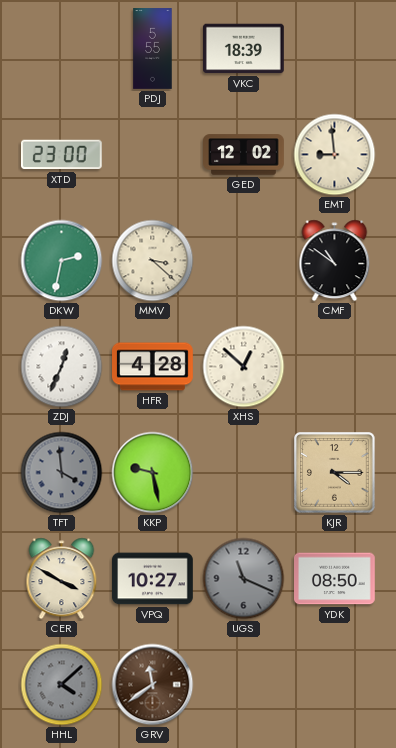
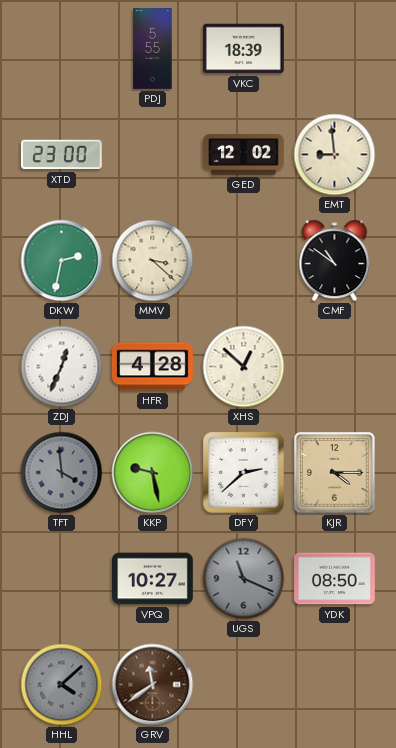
DFY: none -> 2:38
CER: 3:50 -> none
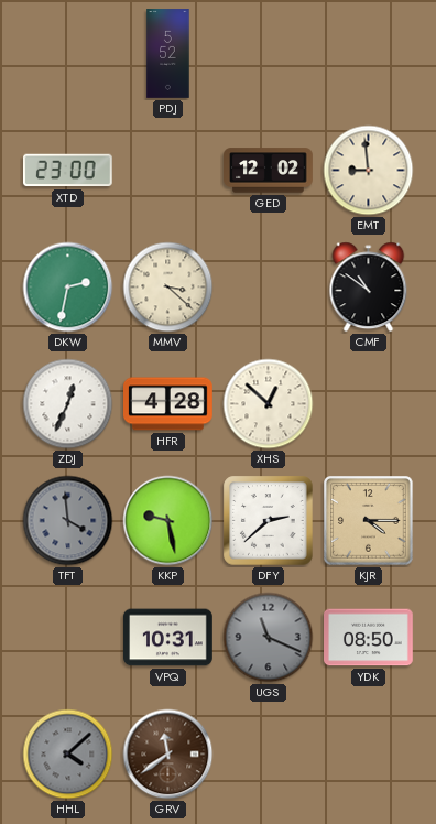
PDJ: 5:55 -> 5:52
VKC: 18:39 -> none
VPQ: 10:27 -> 10:31
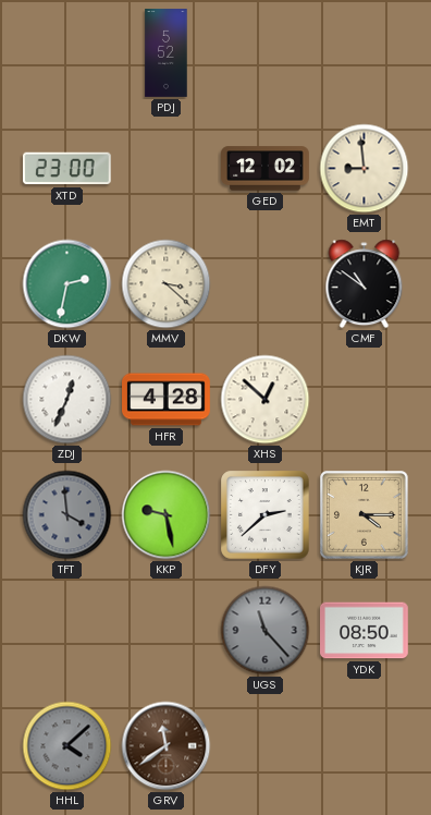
VPQ: 10:31 -> none
UGS: 11:19 -> 11:23
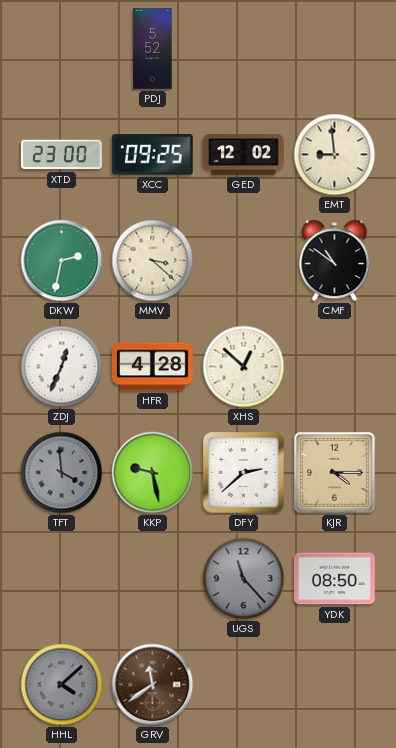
XCC: none -> 09:25
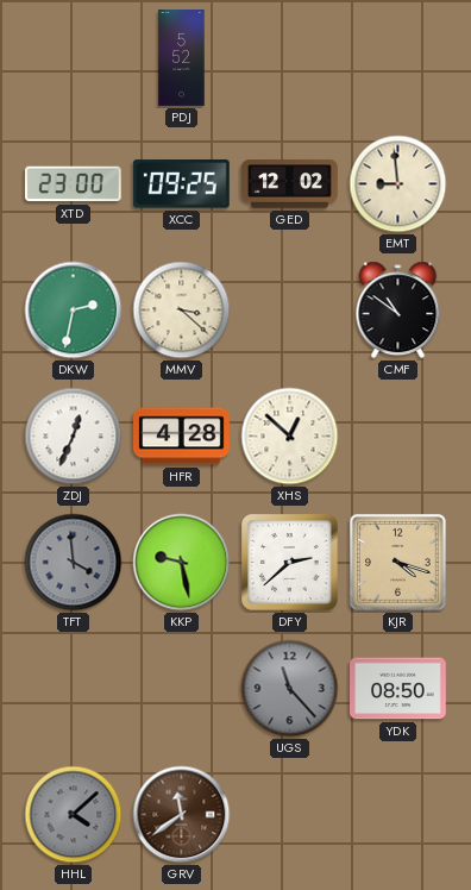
KJR: 4:15 -> 4:18
